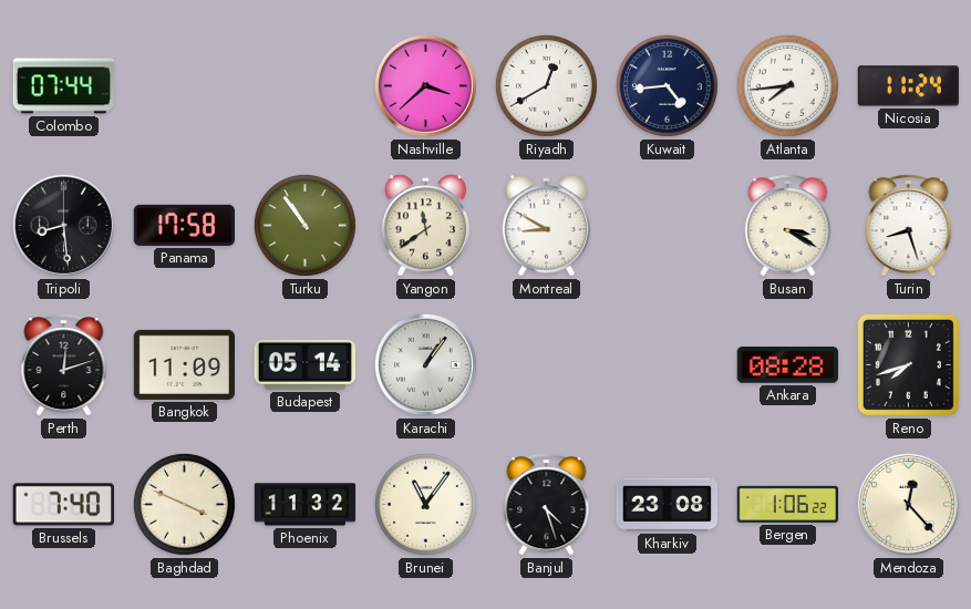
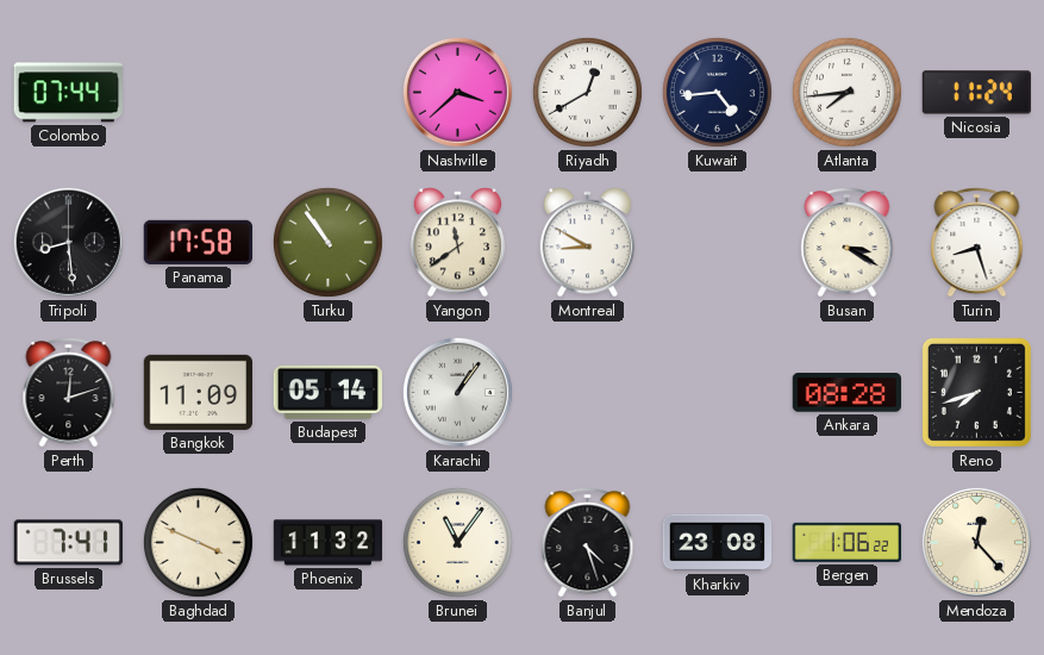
Brussels: 7:40 -> 7:41
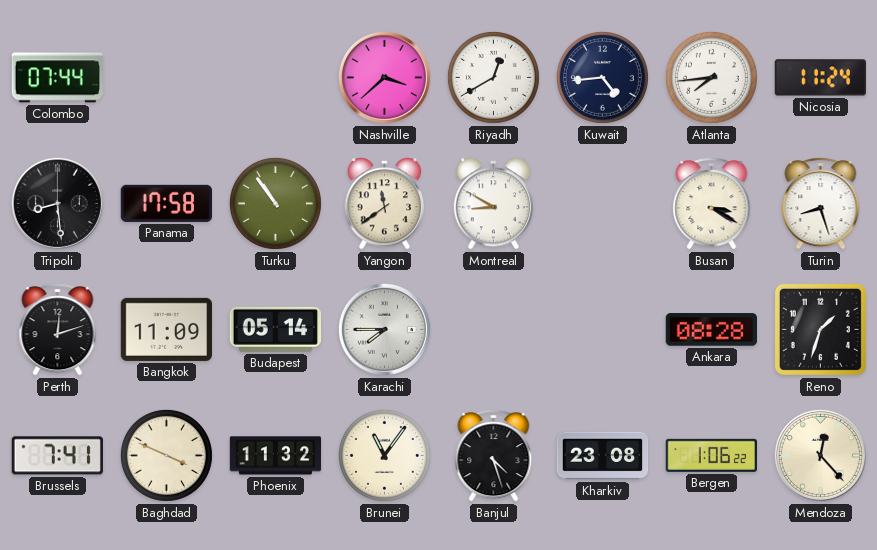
Karachi: 1:06 -> 7:45
Reno: 7:42 -> 1:33
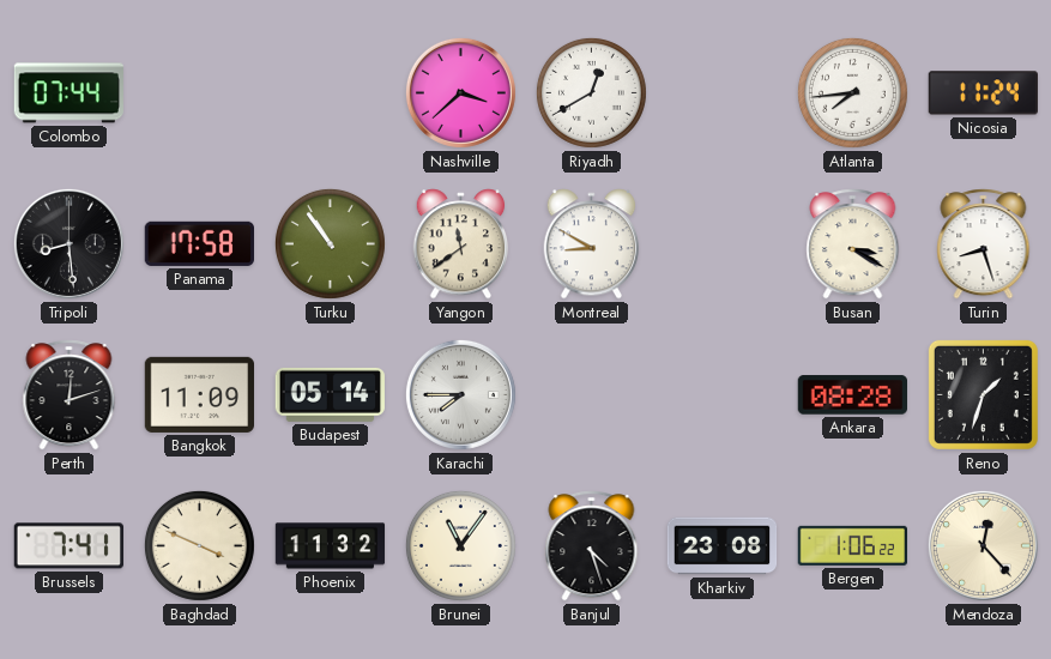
Kuwait: 4:44 -> none
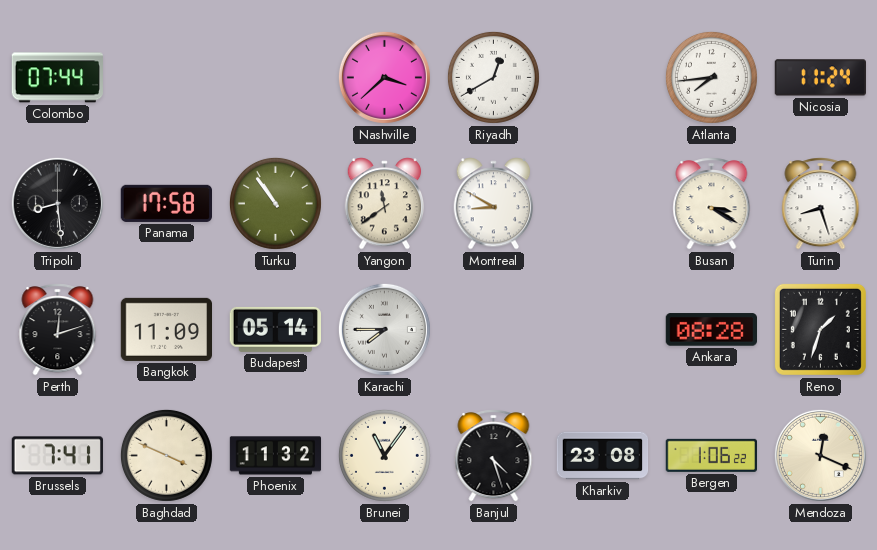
Mendoza: 12:23 -> 12:19
